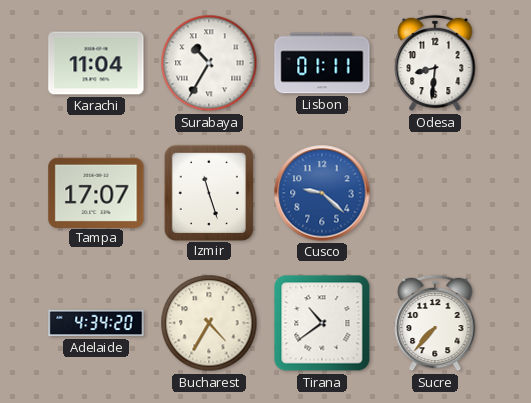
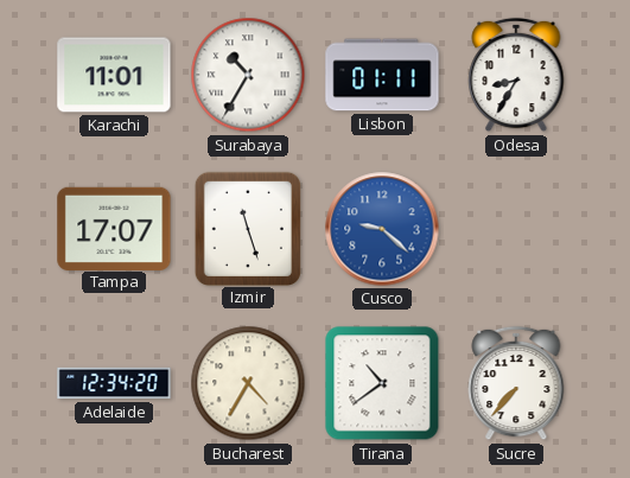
Karachi: 11:04 -> 11:01
Odesa: 8:31 -> 8:35
Adelaide: 4:34 -> 12:34
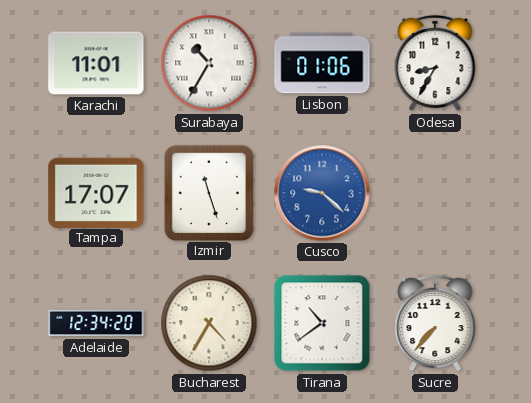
Lisbon: 01:11 -> 01:06
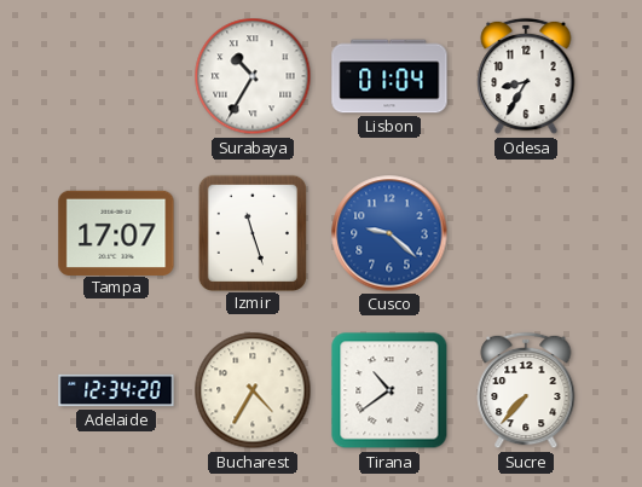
Karachi: 11:01 -> none
Lisbon: 01:06 -> 01:04
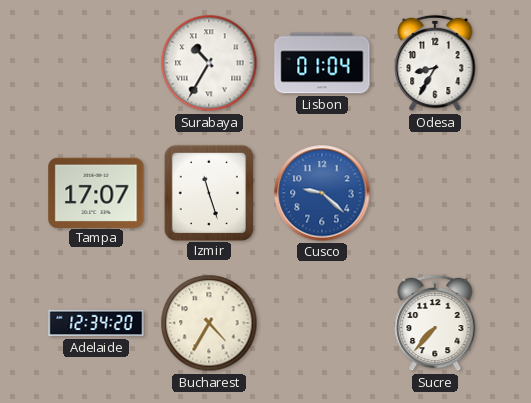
Tirana: 10:39 -> none
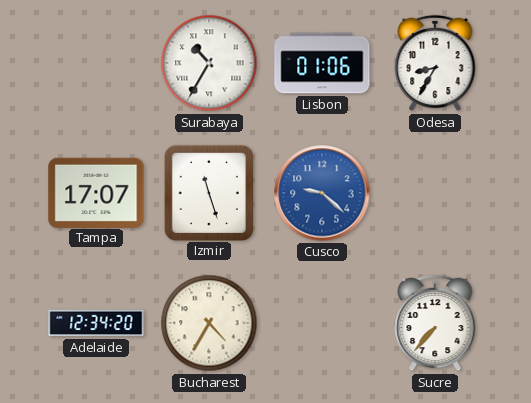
Lisbon: 01:04 -> 01:06
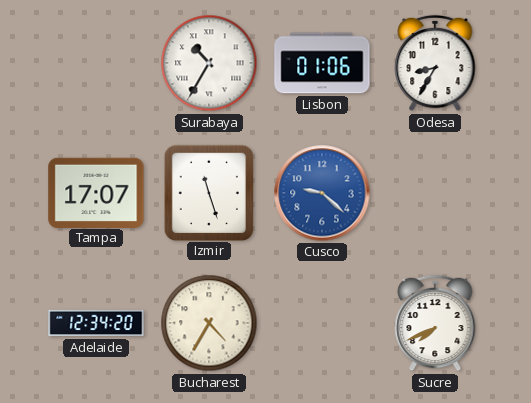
Sucre: 7:37 -> 7:41
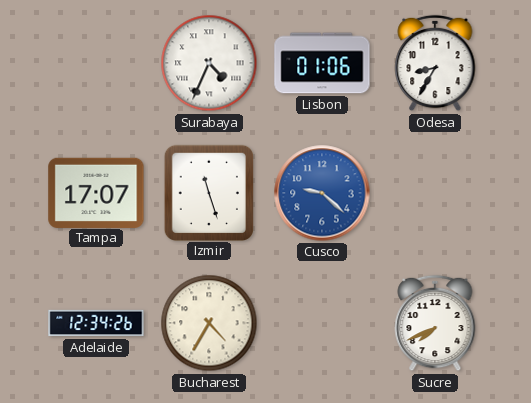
Surabaya: 10:35 -> 4:34
Adelaide: 12:34:20 -> 12:34:26
